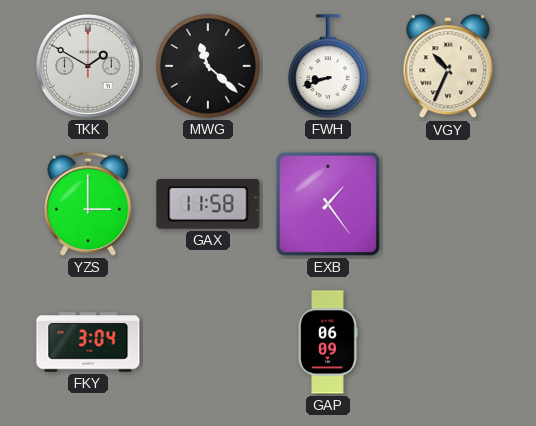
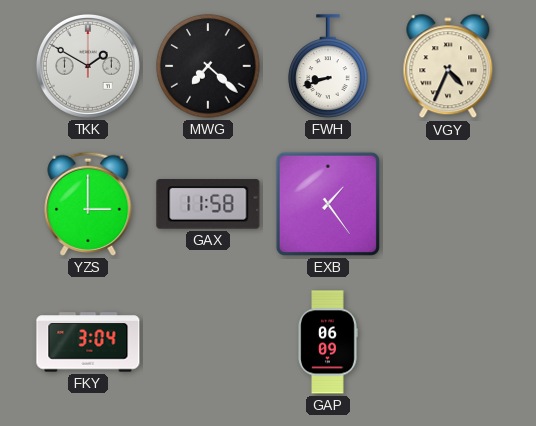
MWG: 11:22 -> 7:22
VGY: 10:34 -> 4:34
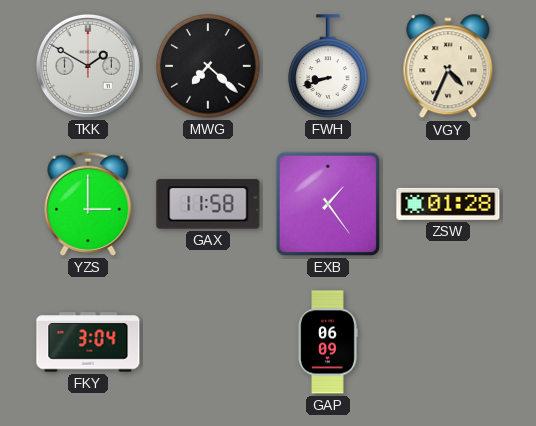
ZSW: none -> 01:28
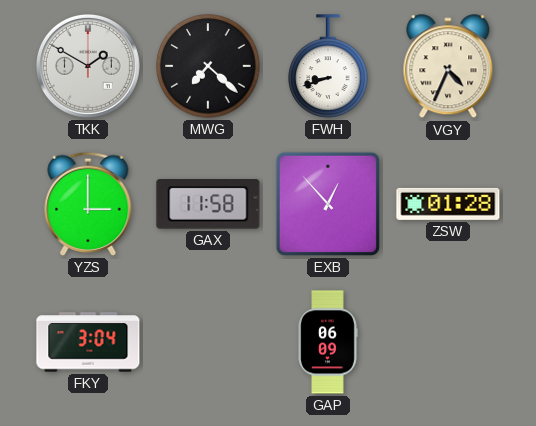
EXB: 1:24 -> 12:53
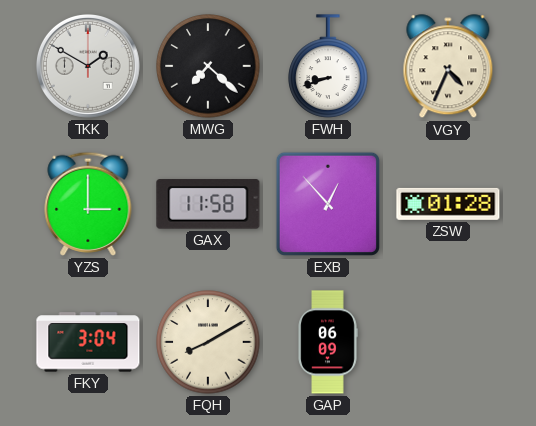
FQH: none -> 8:10
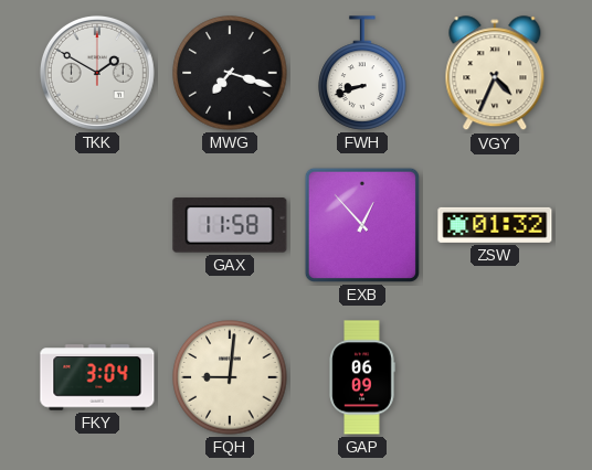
MWG: 7:22 -> 7:18
YZS: 3:00 -> none
ZSW: 01:28 -> 01:32
FQH: 8:10 -> 9:01
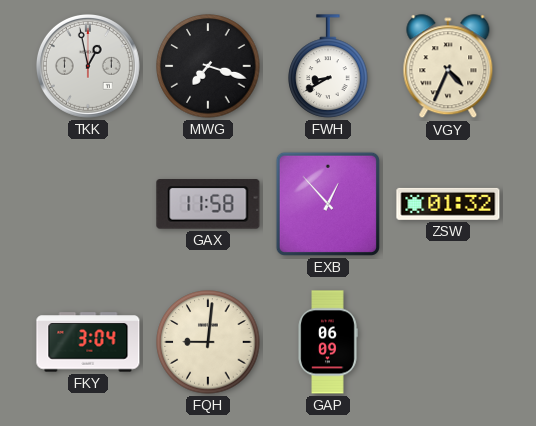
TKK: 1:50 -> 12:58
FWH: 8:42 -> 8:40
